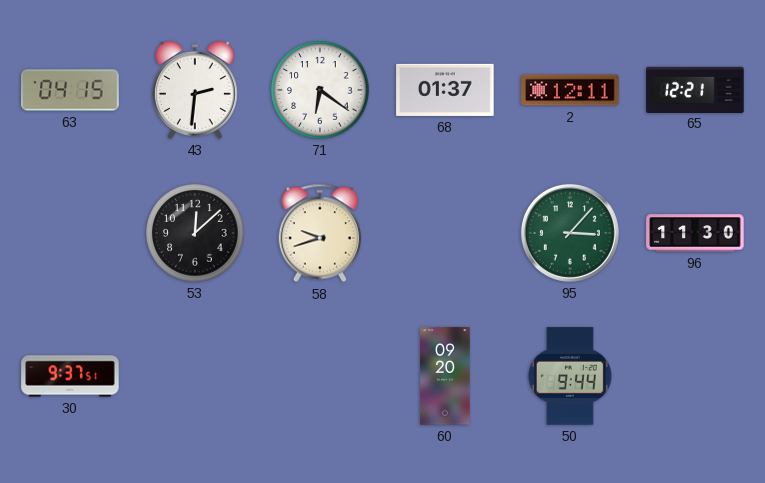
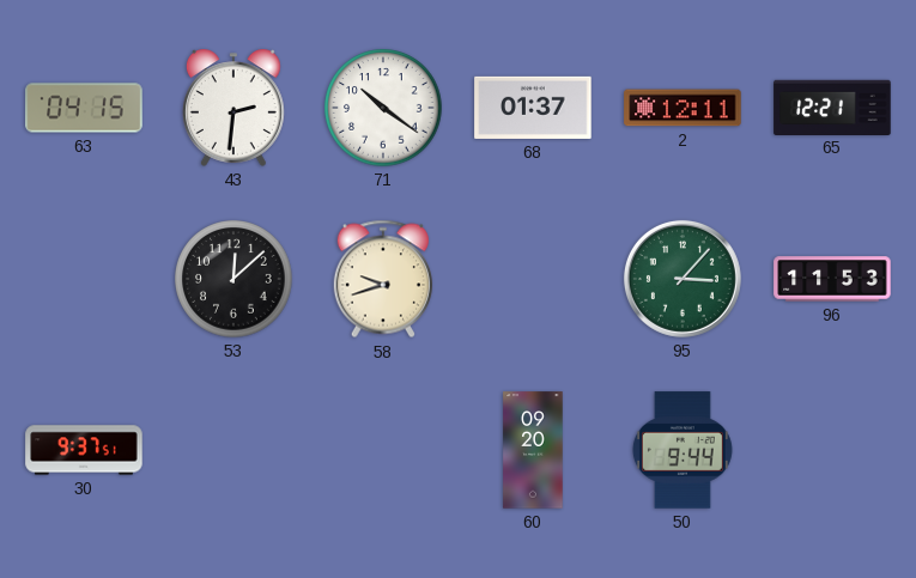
71: 6:21 -> 10:21
96: 11:30 -> 11:53
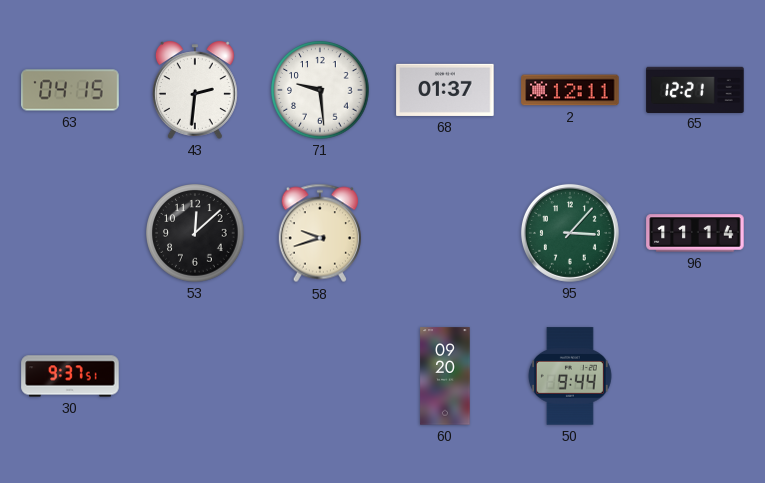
71: 10:21 -> 9:29
96: 11:53 -> 11:14
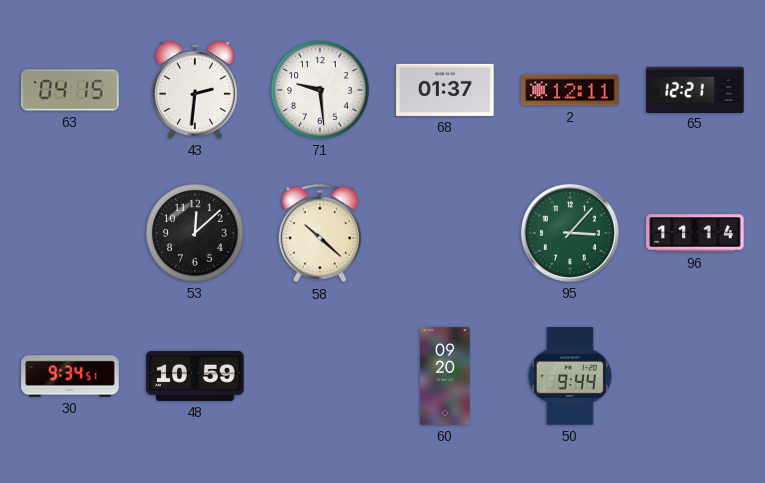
58: 9:42 -> 10:22
30: 9:37 -> 9:34
48: none -> 10:59
